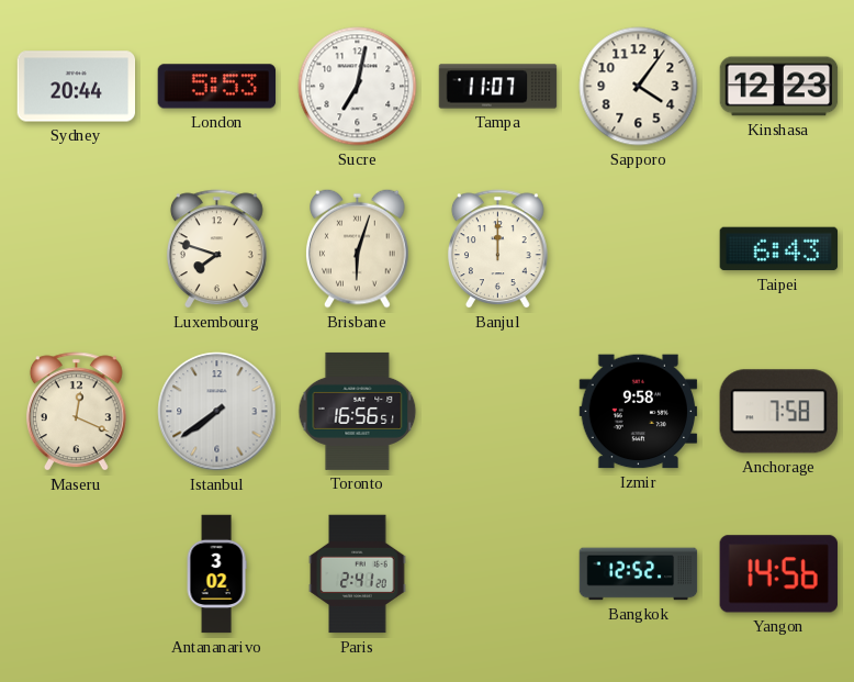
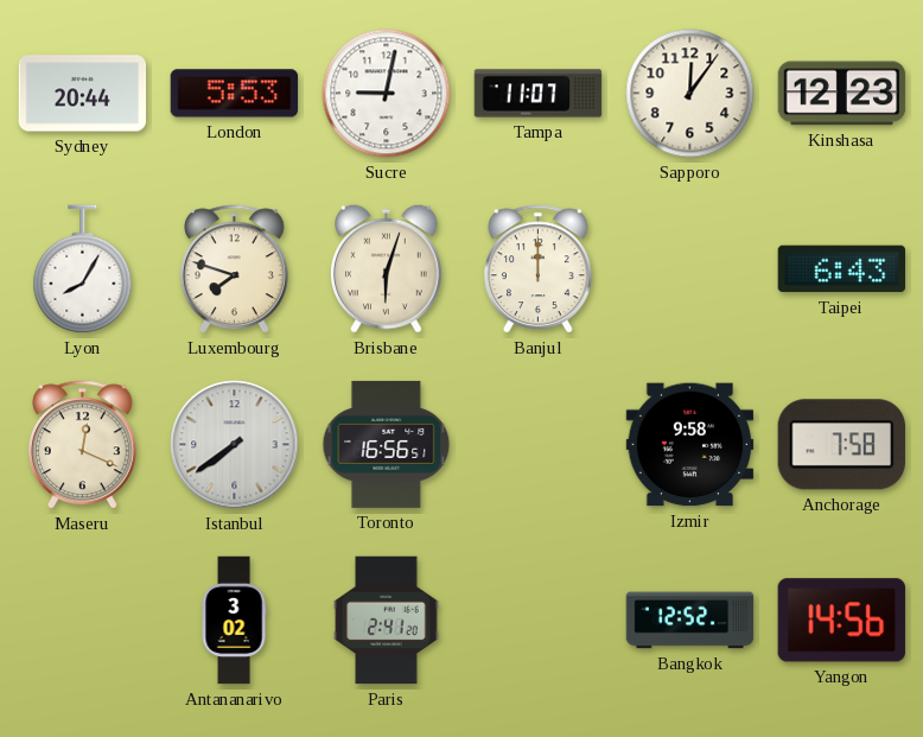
Sucre: 7:02 -> 9:02
Sapporo: 4:06 -> 12:06
Lyon: none -> 8:05
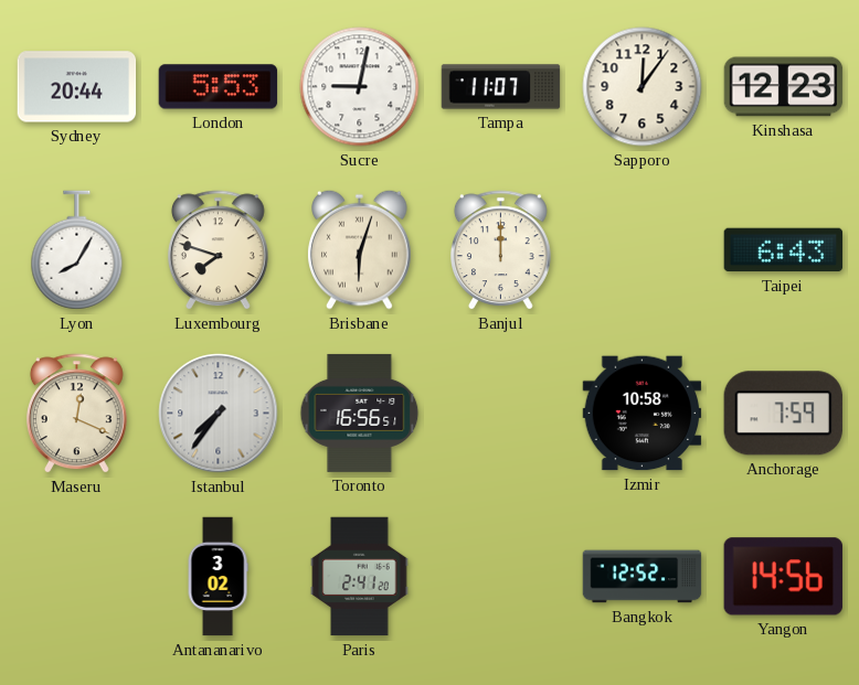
Istanbul: 7:39 -> 7:36
Izmir: 9:58 -> 10:58
Anchorage: 7:58 -> 7:59
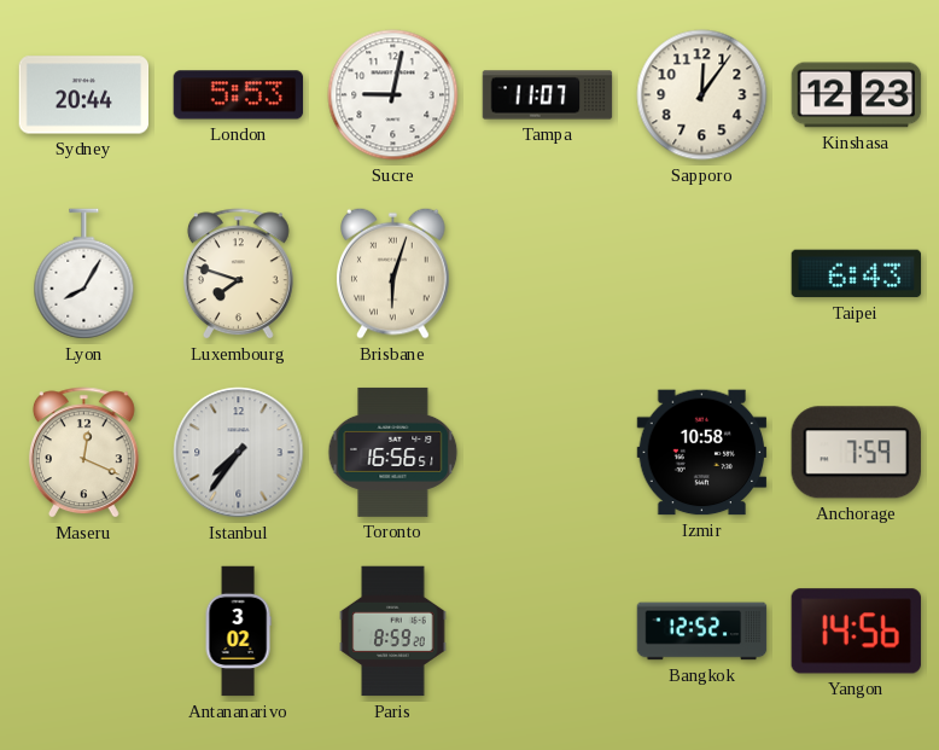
Banjul: 12:00 -> none
Paris: 2:41 -> 8:59
